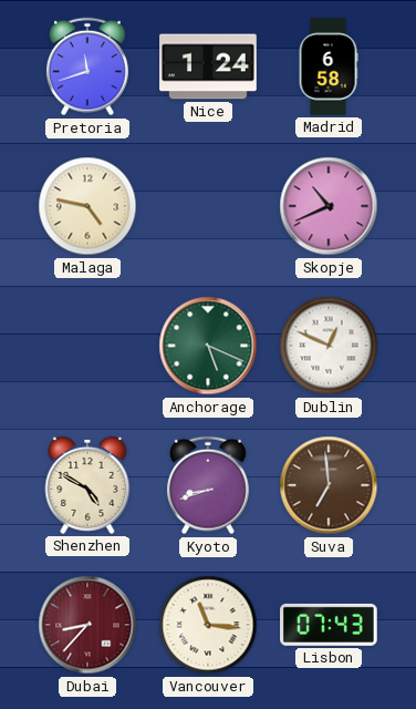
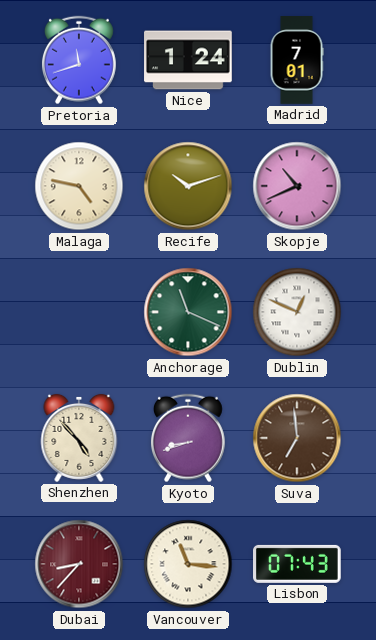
Madrid: 6:58 -> 7:01
Recife: none -> 10:12
Anchorage: 5:19 -> 11:19
Shenzhen: 4:50 -> 4:53
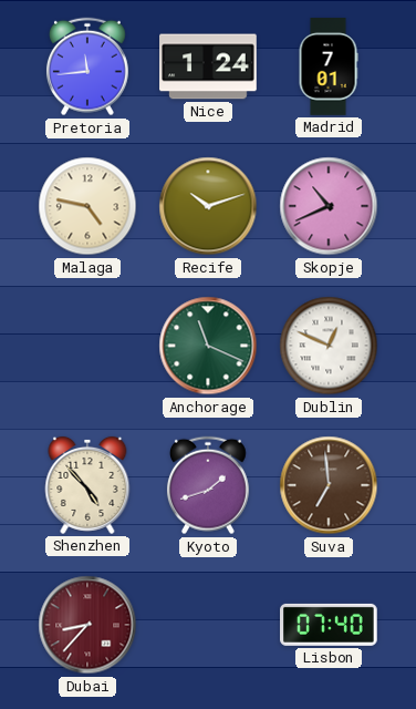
Pretoria: 11:42 -> 11:44
Kyoto: 8:42 -> 1:42
Vancouver: 11:16 -> none
Lisbon: 07:43 -> 07:40
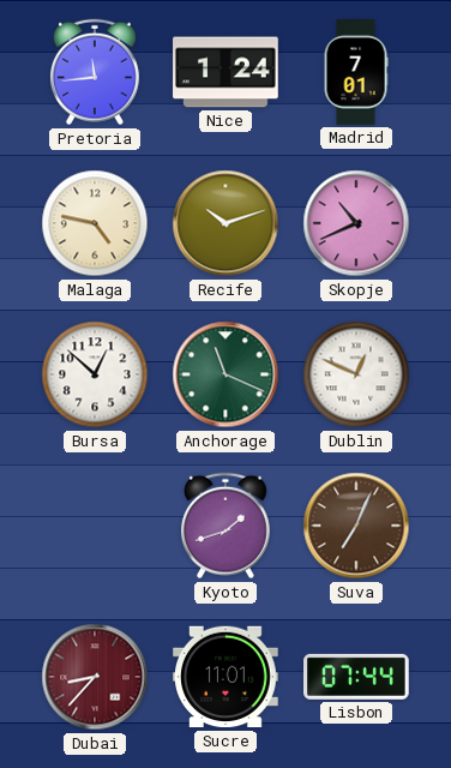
Bursa: none -> 12:52
Shenzhen: 4:53 -> none
Suva: 6:59 -> 7:04
Sucre: none -> 11:01
Lisbon: 07:40 -> 07:44
